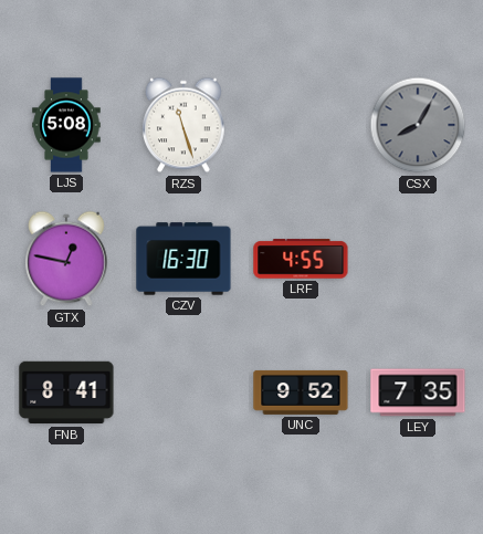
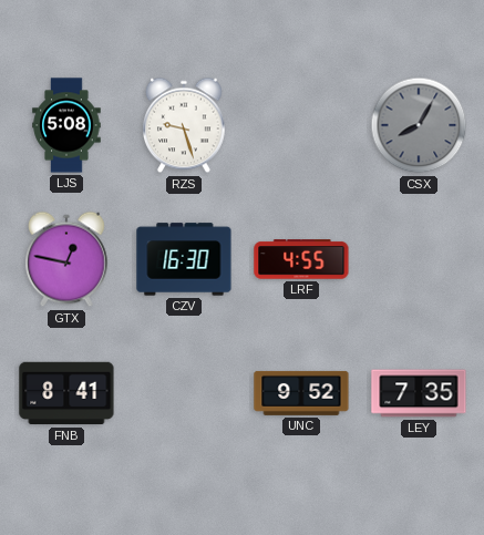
RZS: 11:27 -> 9:27
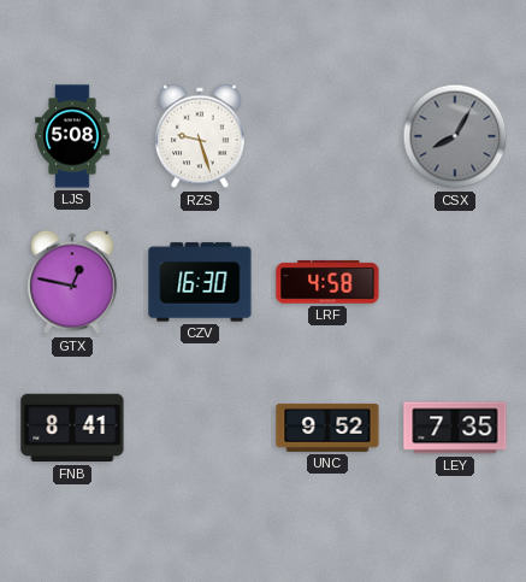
LRF: 4:55 -> 4:58
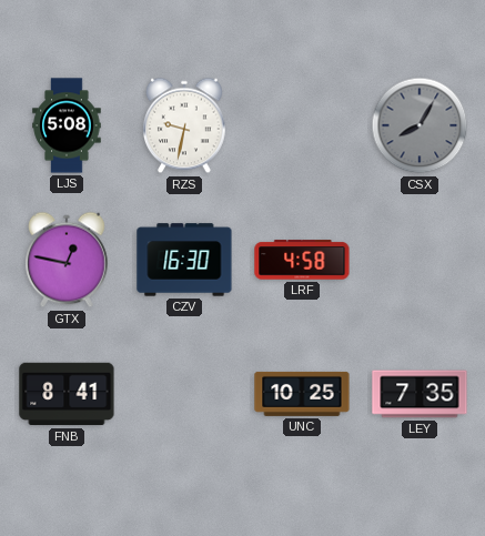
RZS: 9:27 -> 9:32
UNC: 9:52 -> 10:25
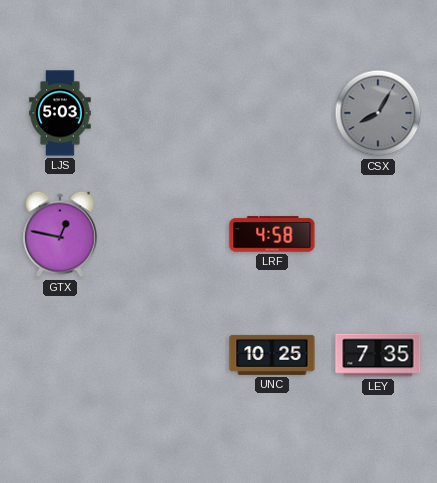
LJS: 5:08 -> 5:03
RZS: 9:32 -> none
CZV: 16:30 -> none
FNB: 8:41 -> none
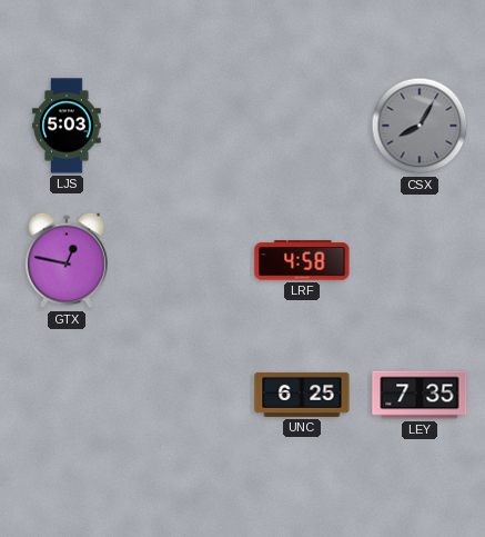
UNC: 10:25 -> 6:25
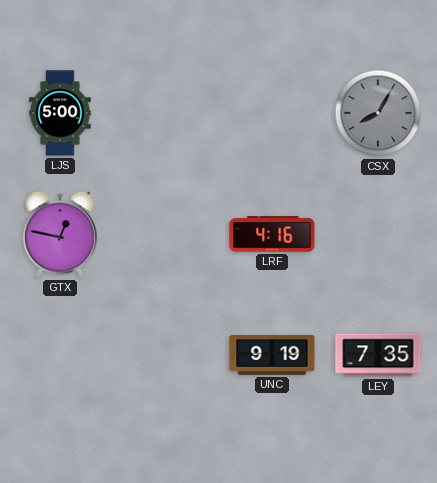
LJS: 5:03 -> 5:00
LRF: 4:58 -> 4:16
UNC: 6:25 -> 9:19
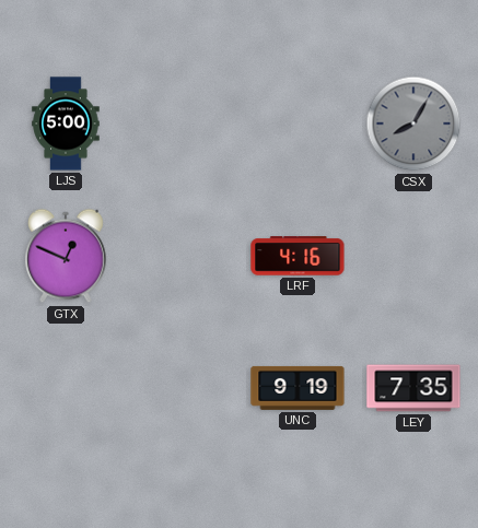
GTX: 12:47 -> 12:49
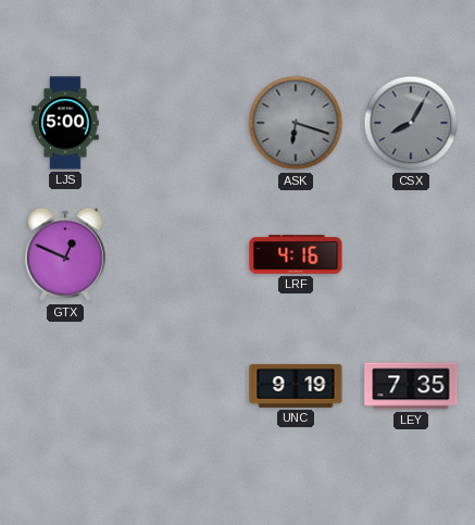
ASK: none -> 6:18
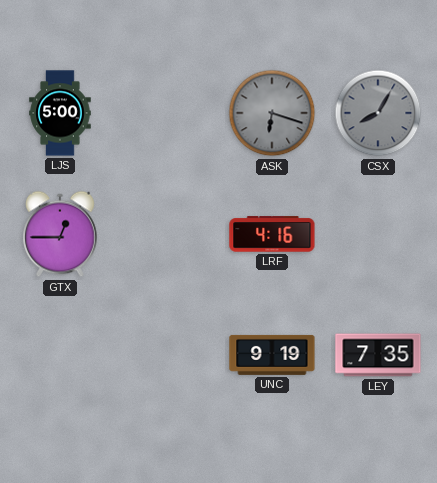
GTX: 12:49 -> 12:45
